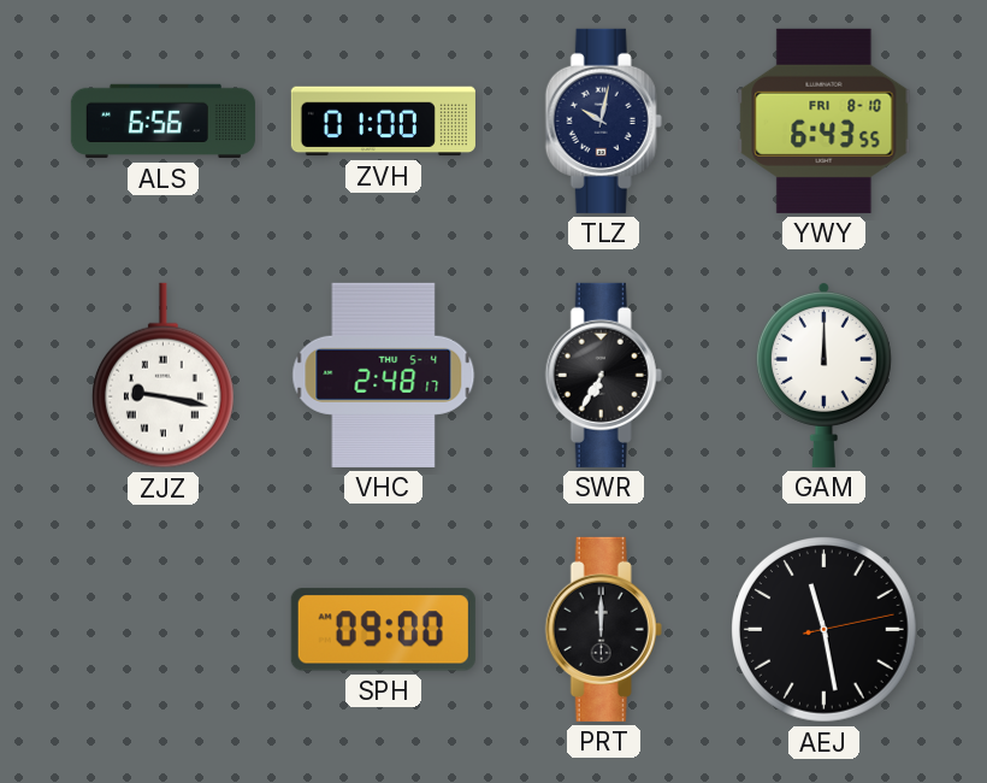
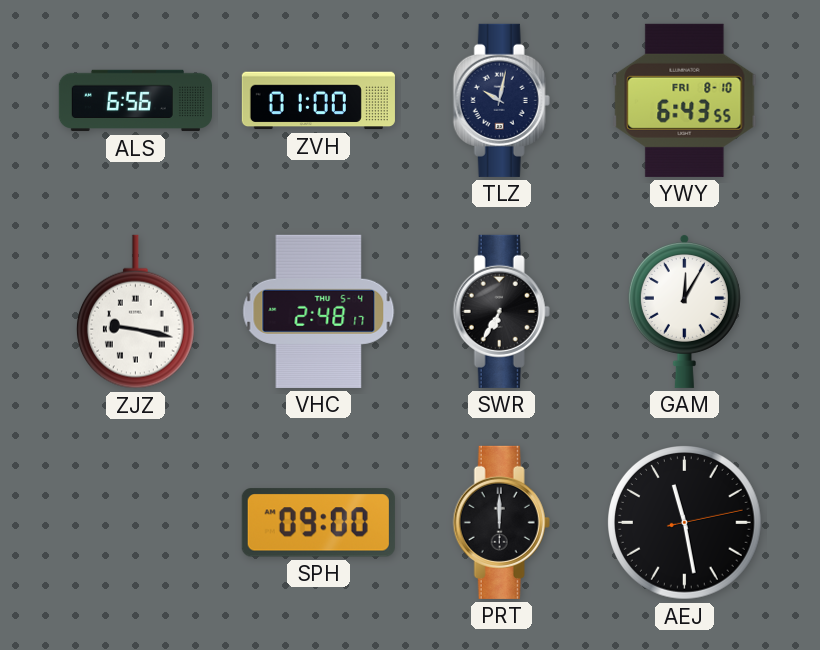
GAM: 12:00 -> 12:05
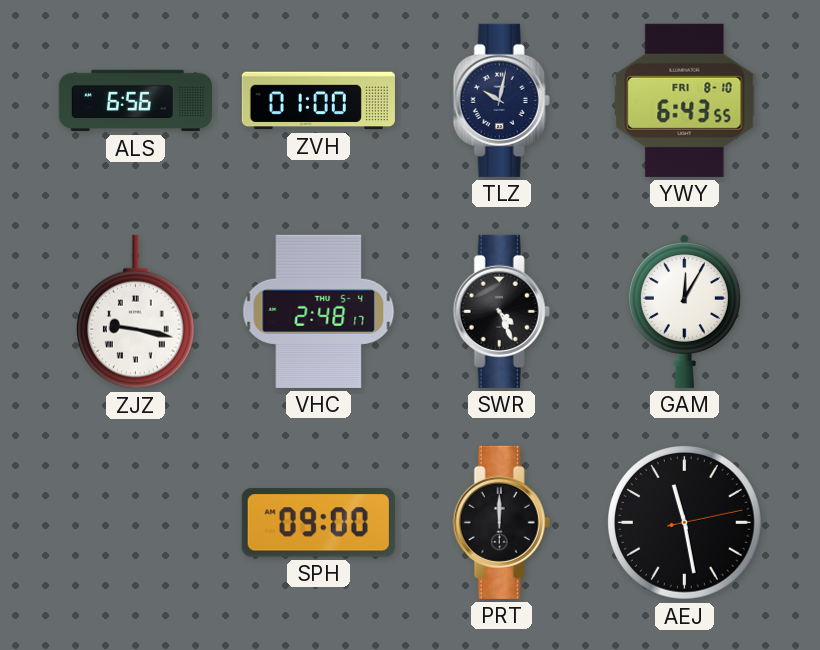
SWR: 6:35 -> 4:26
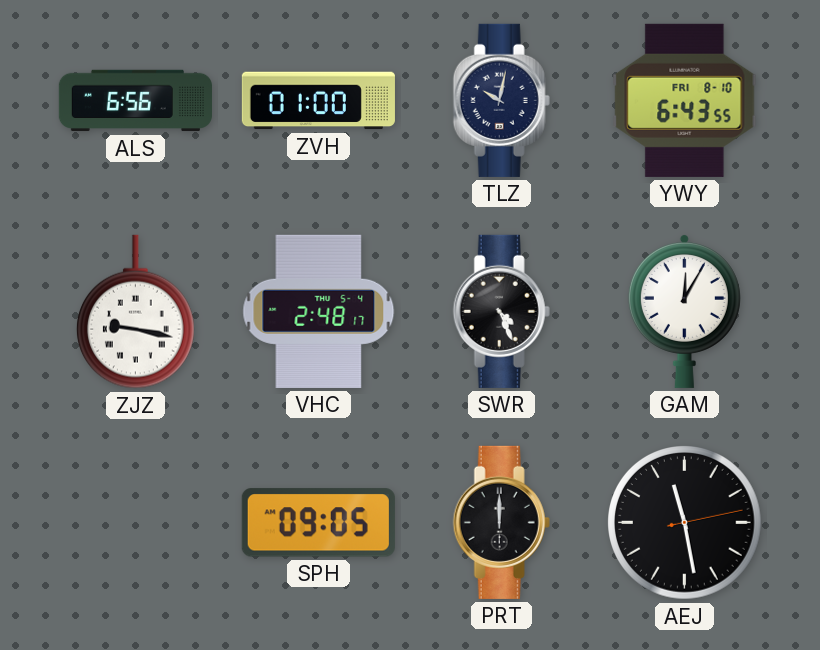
SPH: 09:00 -> 09:05
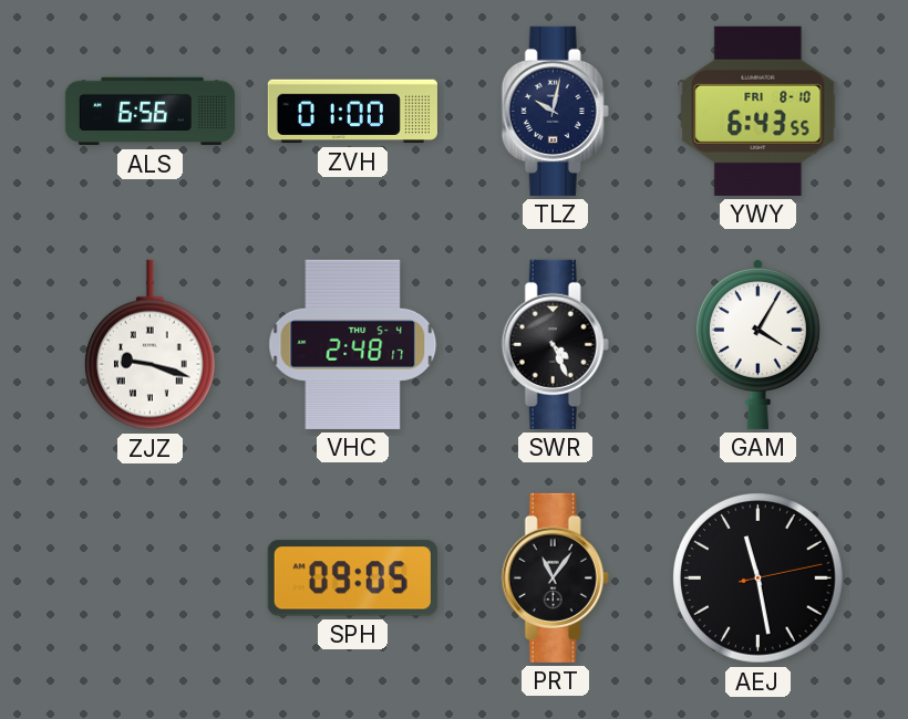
ZJZ: 9:17 -> 9:18
GAM: 12:05 -> 4:05
PRT: 12:00 -> 11:06
